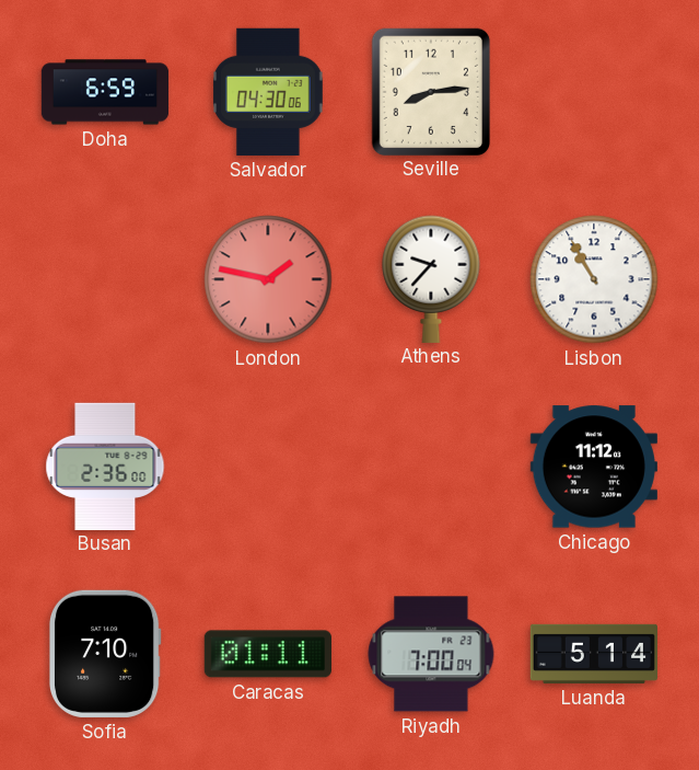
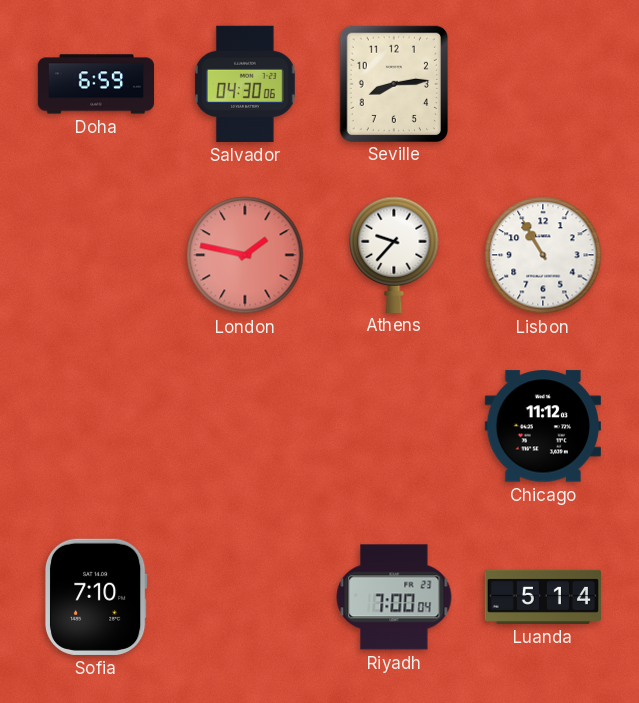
Busan: 2:36 -> none
Caracas: 01:11 -> none
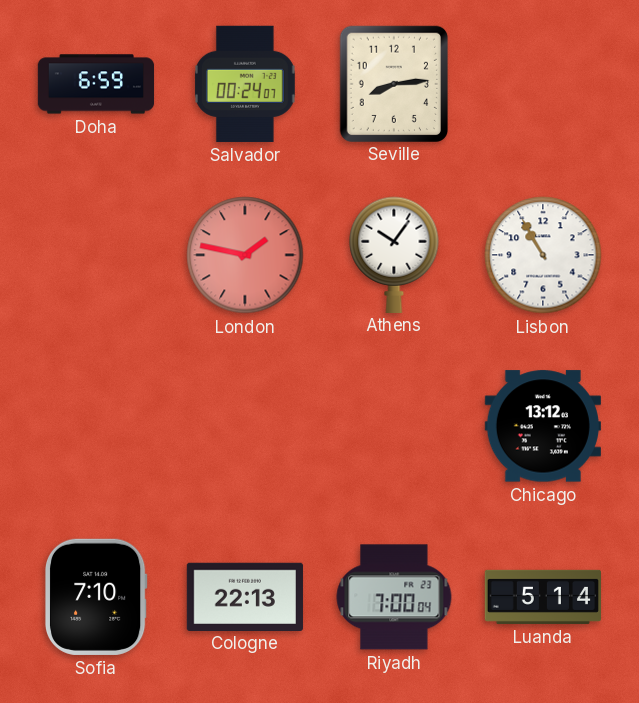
Salvador: 04:30 -> 00:24
Athens: 9:37 -> 10:06
Chicago: 11:12 -> 13:12
Cologne: none -> 22:13
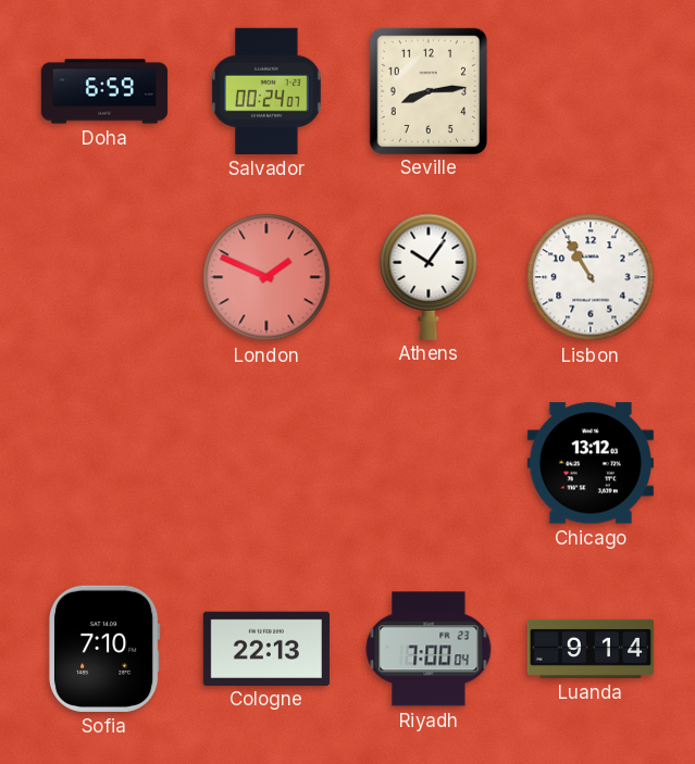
London: 1:47 -> 1:49
Luanda: 5:14 -> 9:14
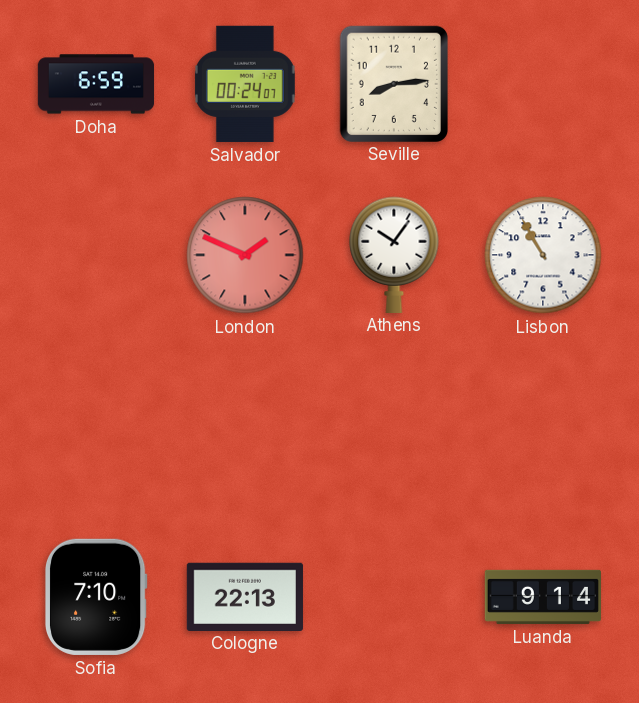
Chicago: 13:12 -> none
Riyadh: 7:00 -> none
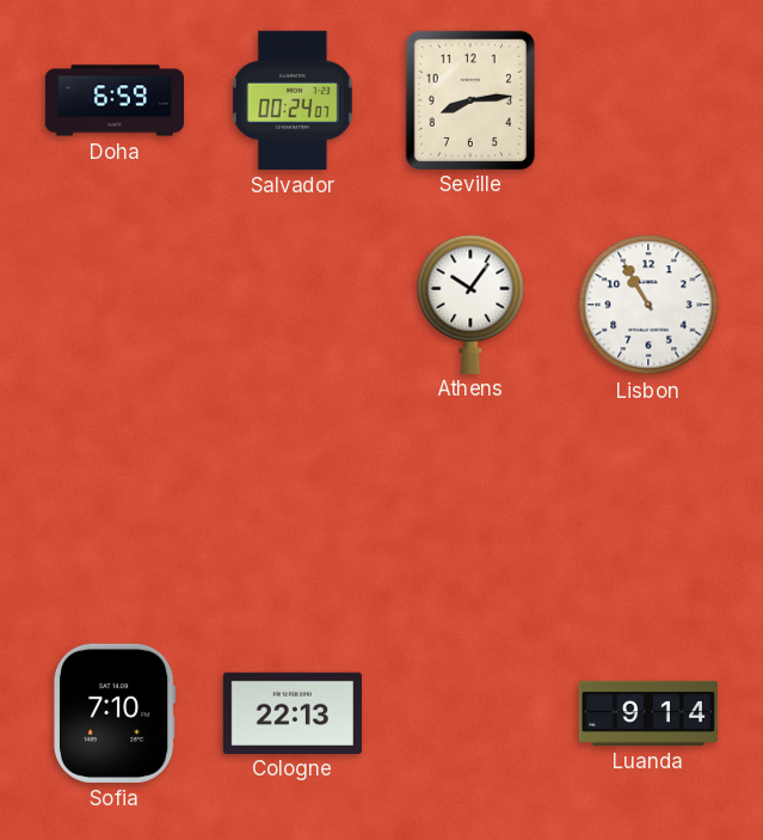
London: 1:49 -> none
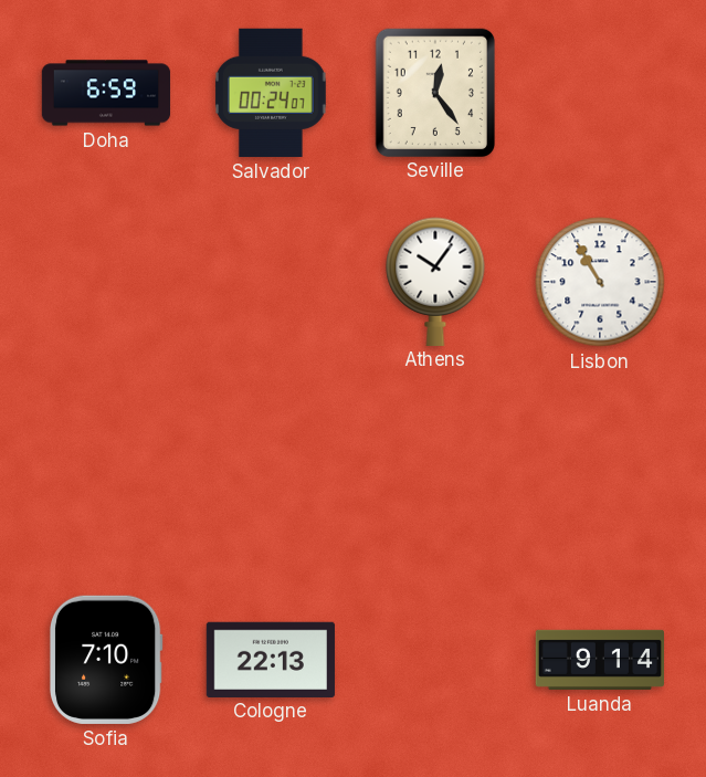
Seville: 8:14 -> 12:24
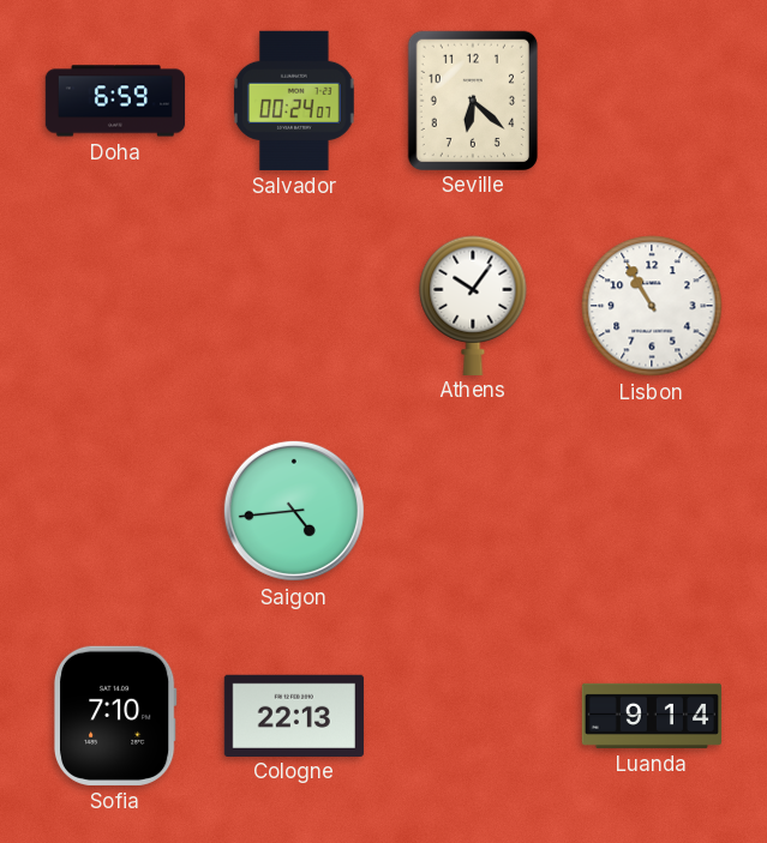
Seville: 12:24 -> 6:22
Saigon: none -> 4:44
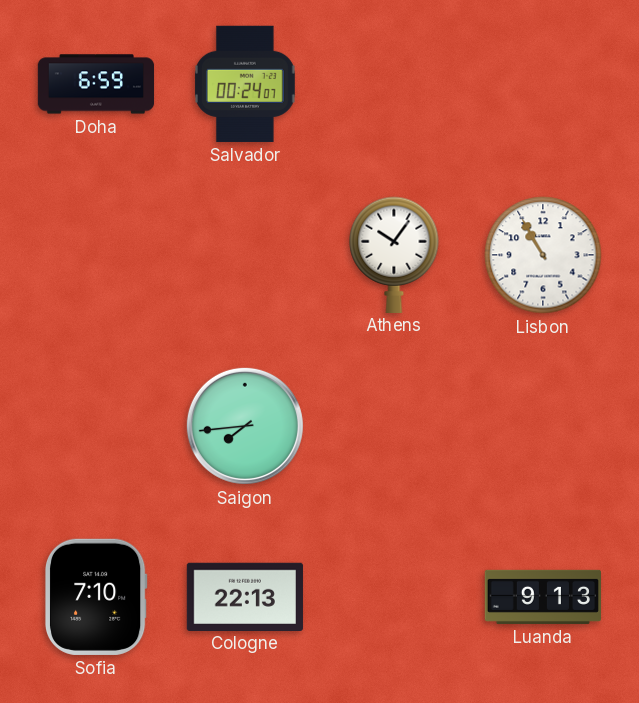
Seville: 6:22 -> none
Saigon: 4:44 -> 7:44
Luanda: 9:14 -> 9:13
